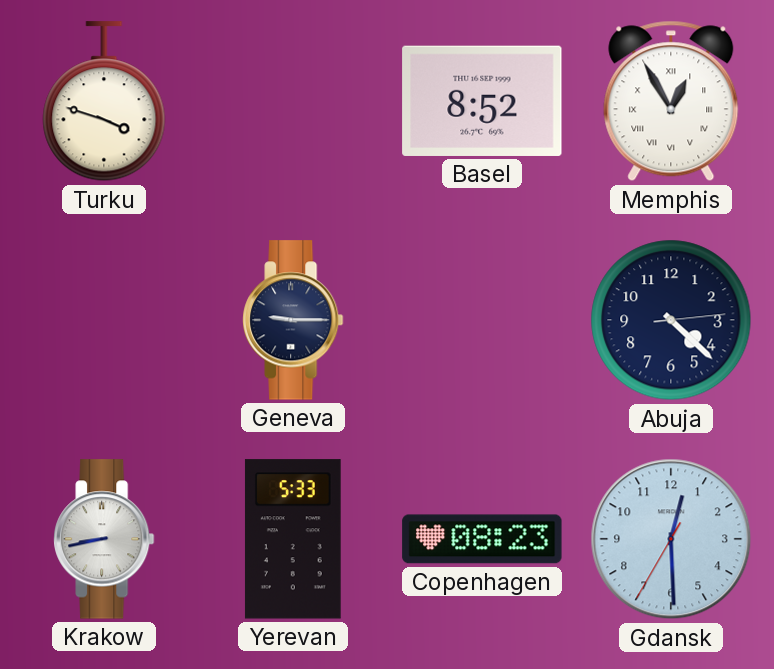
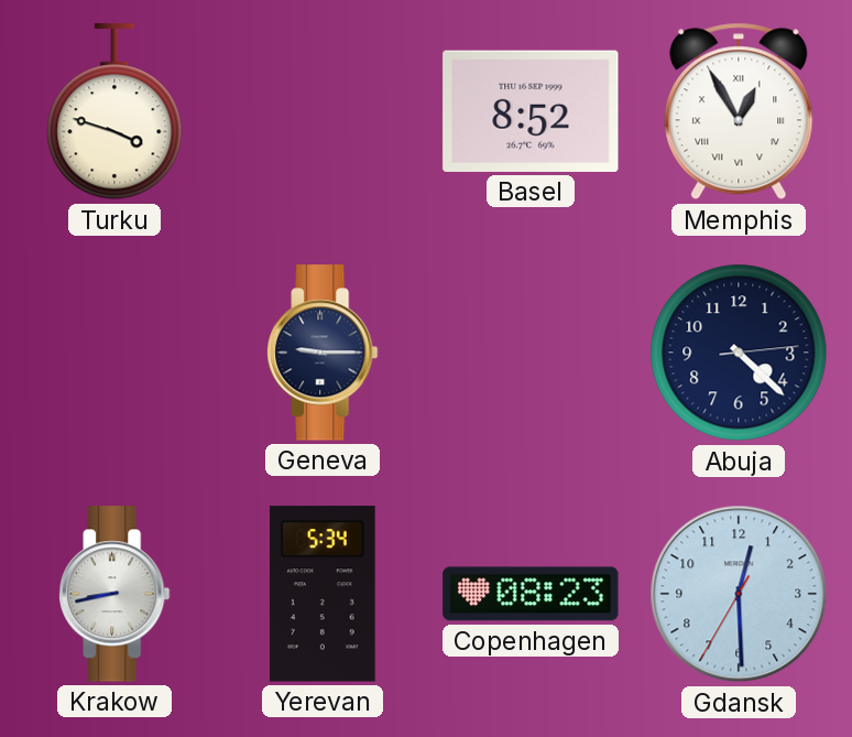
Yerevan: 5:33 -> 5:34
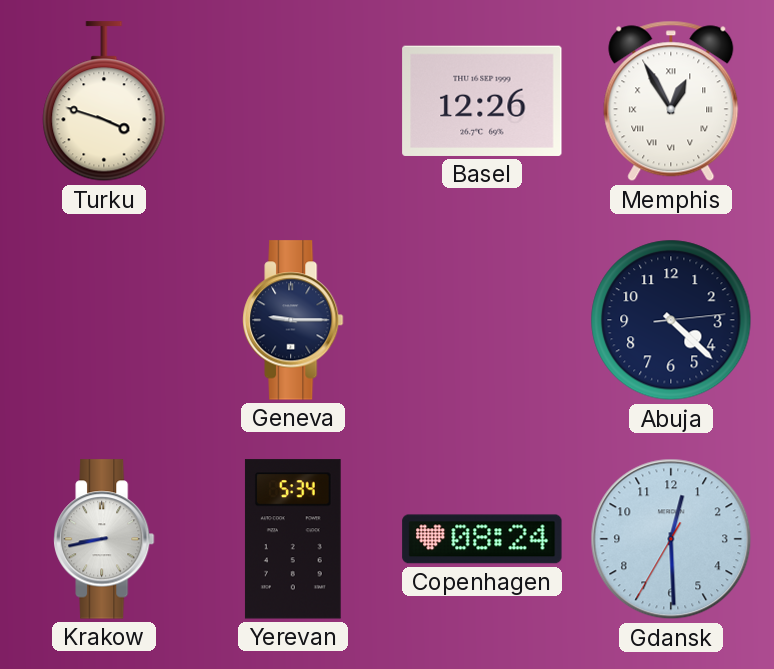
Basel: 8:52 -> 12:26
Copenhagen: 08:23 -> 08:24
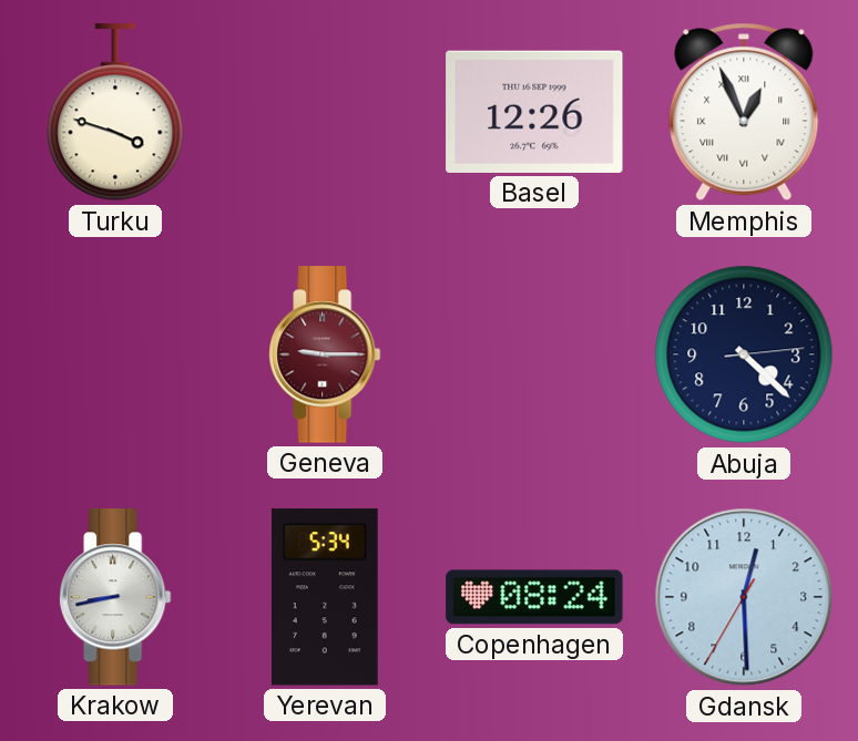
Memphis: 12:55 -> 12:56
Geneva dial: navy -> burgundy
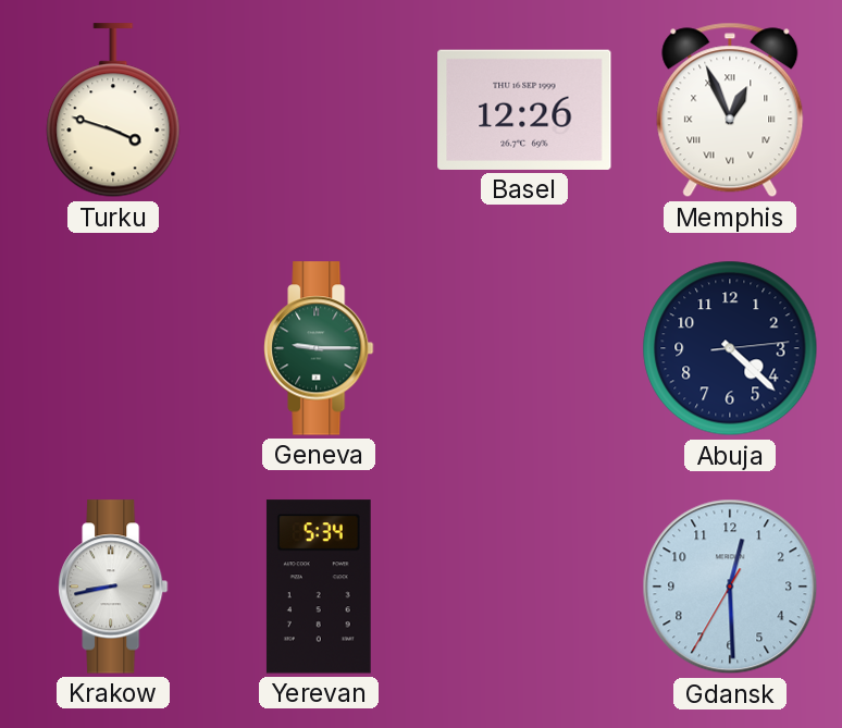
Geneva dial: burgundy -> green
Copenhagen: 08:24 -> none
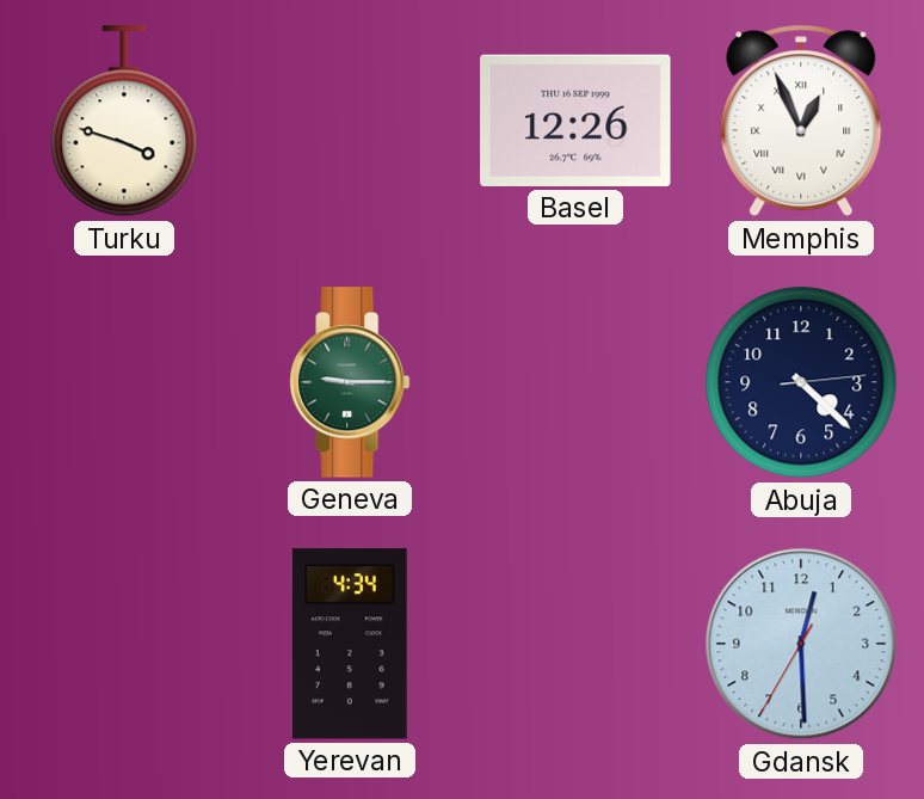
Krakow: 8:43 -> none
Yerevan: 5:34 -> 4:34
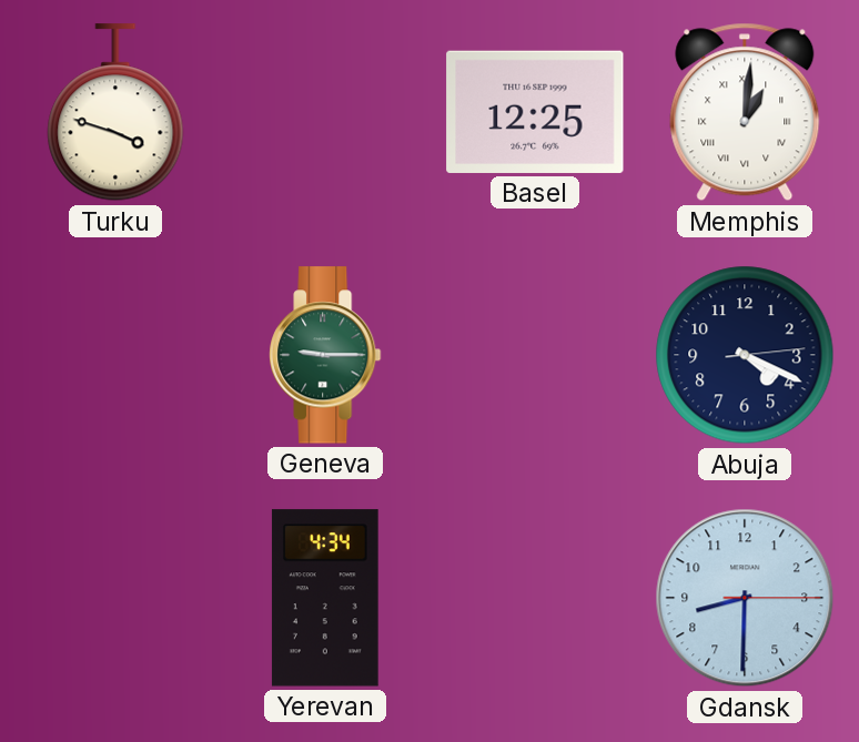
Basel: 12:26 -> 12:25
Memphis: 12:56 -> 1:01
Abuja: 4:22 -> 4:19
Gdansk: 12:29 -> 8:30
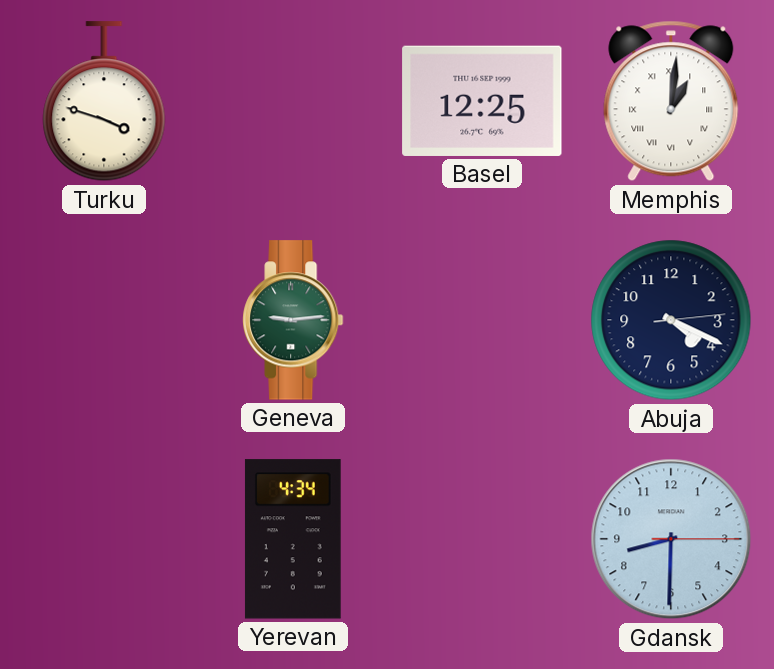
Geneva: 9:15 -> 9:14
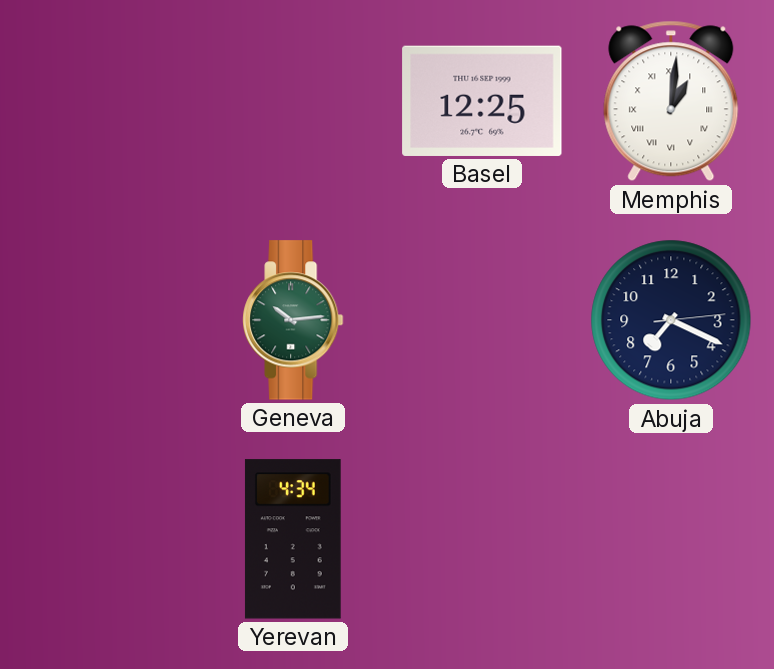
Turku: 3:48 -> none
Geneva: 9:14 -> 10:14
Abuja: 4:19 -> 7:19
Gdansk: 8:30 -> none
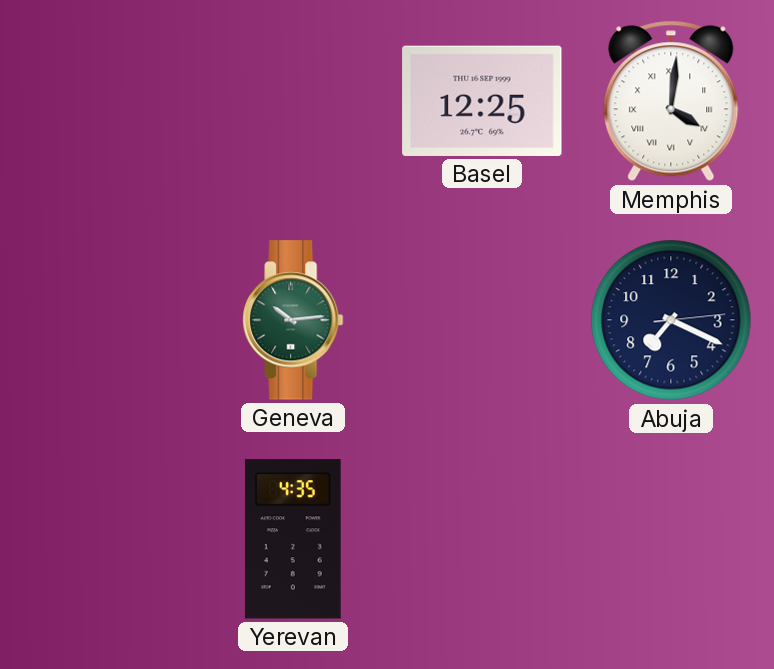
Memphis: 1:01 -> 4:01
Yerevan: 4:34 -> 4:35
